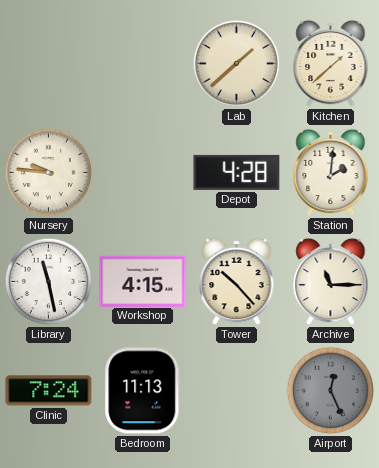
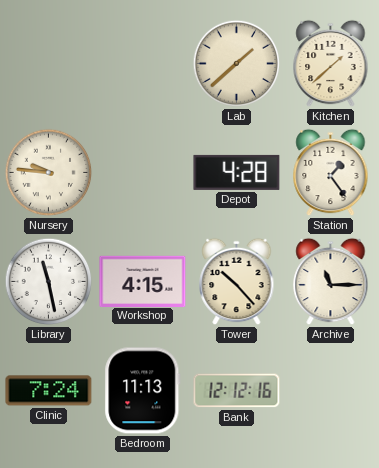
Station: 2:01 -> 1:24
Bank: none -> 12:12
Airport: 12:26 -> none
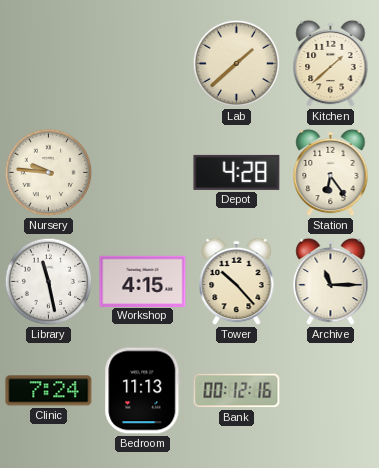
Station: 1:24 -> 6:24
Bank: 12:12 -> 00:12
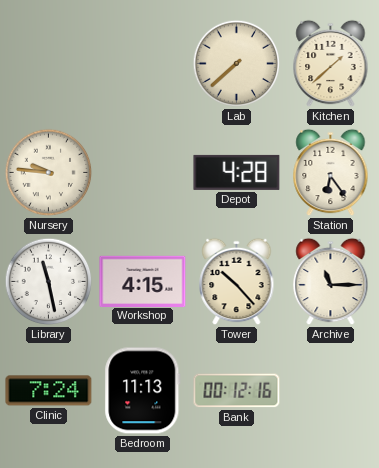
Lab: 1:38 -> 7:38
